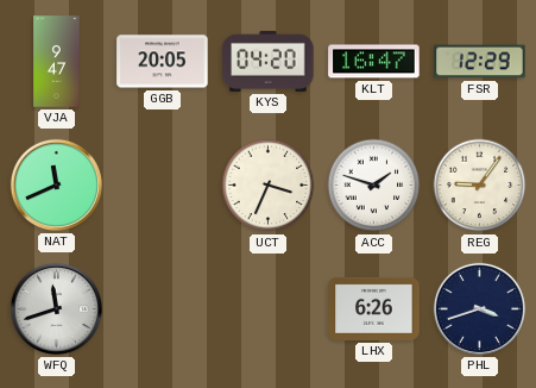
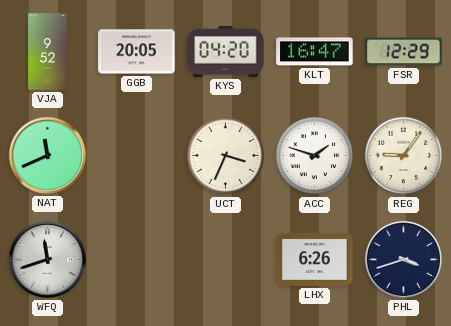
VJA: 9:47 -> 9:52
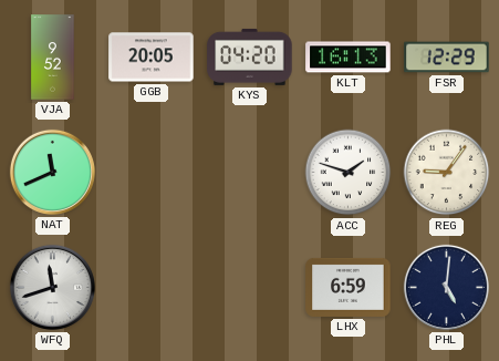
KLT: 16:47 -> 16:13
UCT: 3:34 -> none
LHX: 6:26 -> 6:59
PHL: 3:42 -> 5:01
